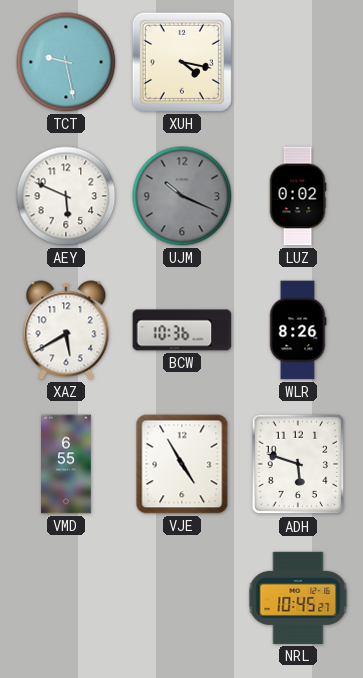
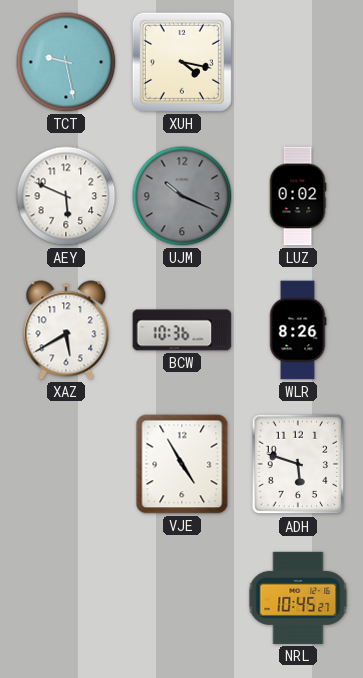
VMD: 6:55 -> none
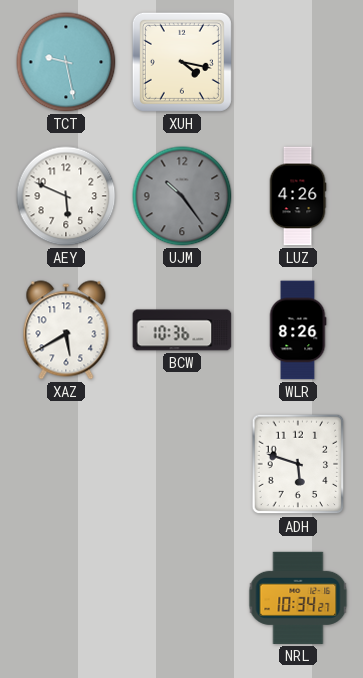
UJM: 10:19 -> 10:24
LUZ: 0:02 -> 4:26
VJE: 4:55 -> none
NRL: 10:45 -> 10:34
